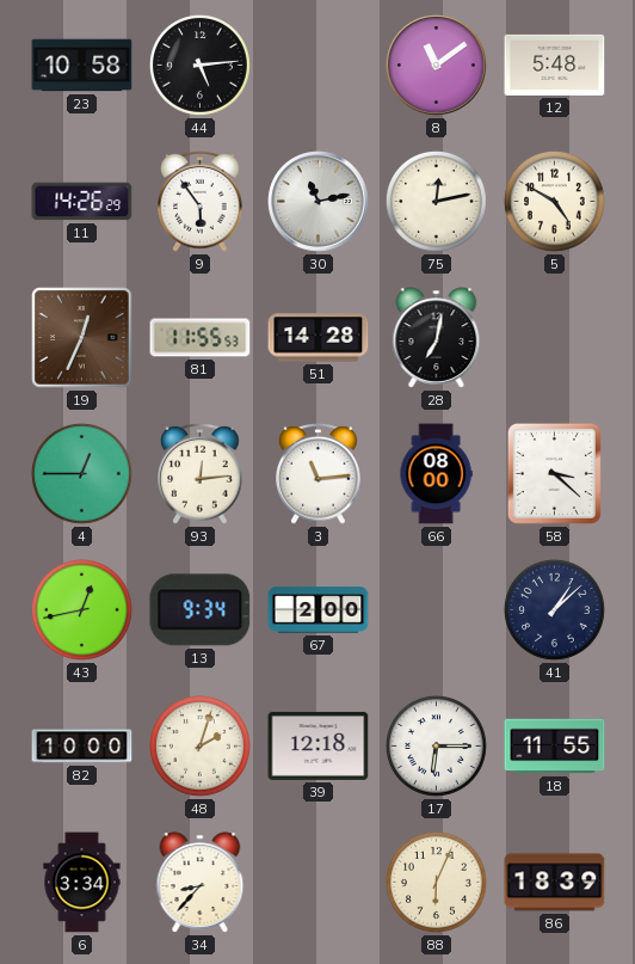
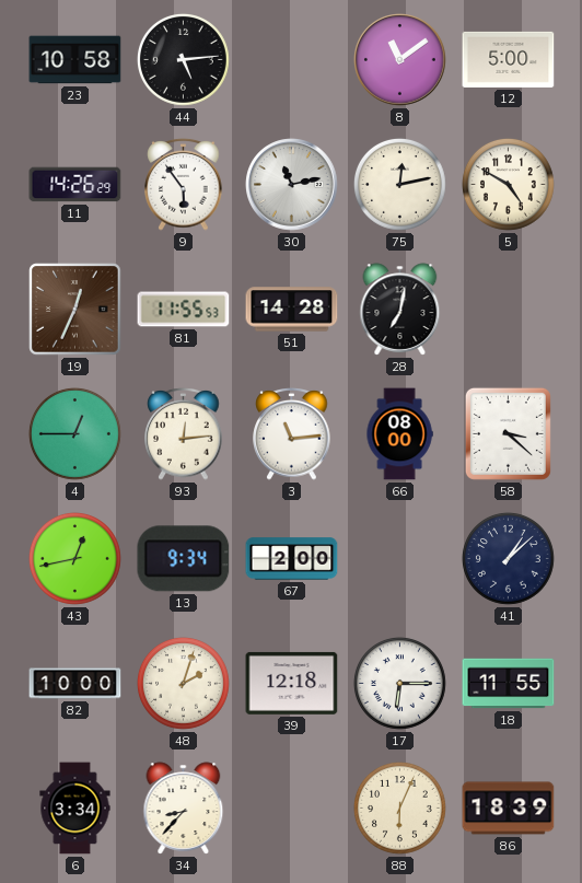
12: 5:48 -> 5:00
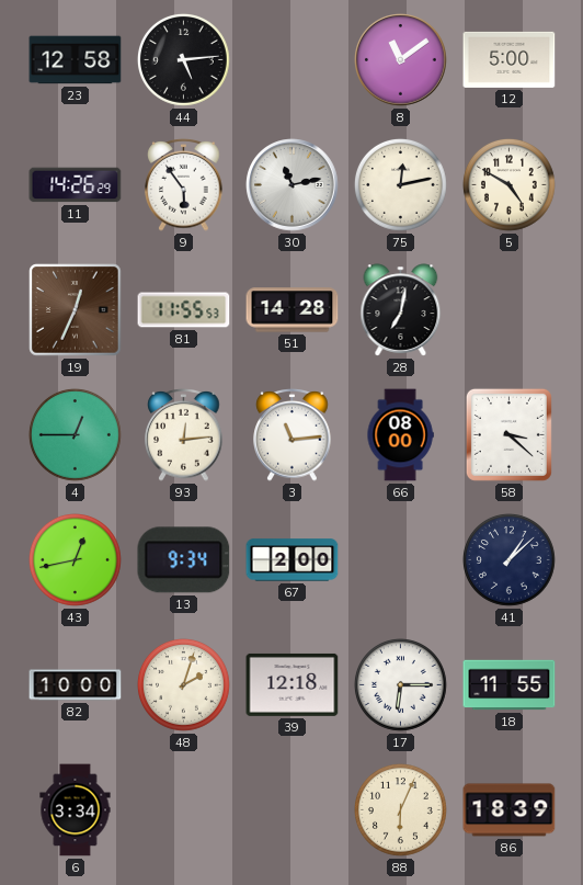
23: 10:58 -> 12:58
34: 8:37 -> none
